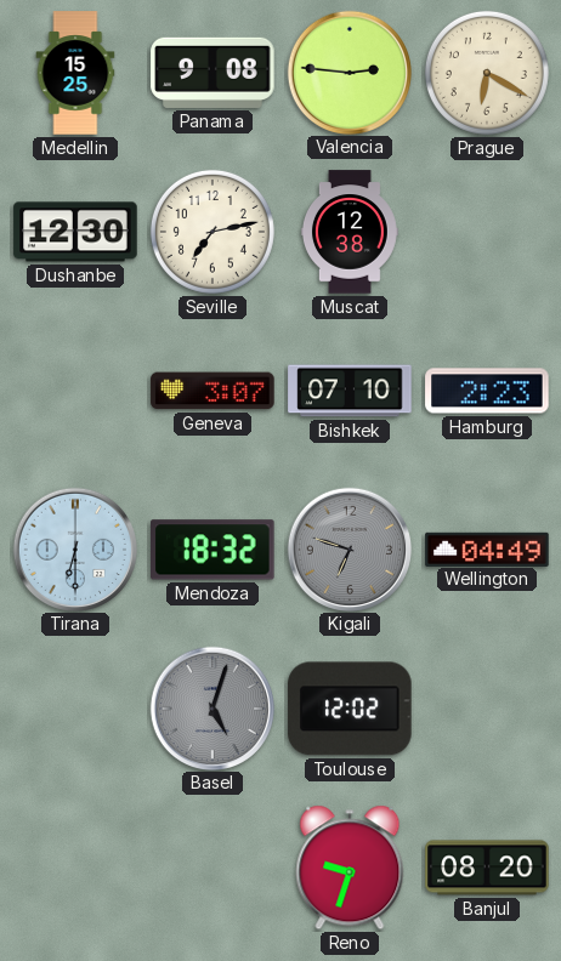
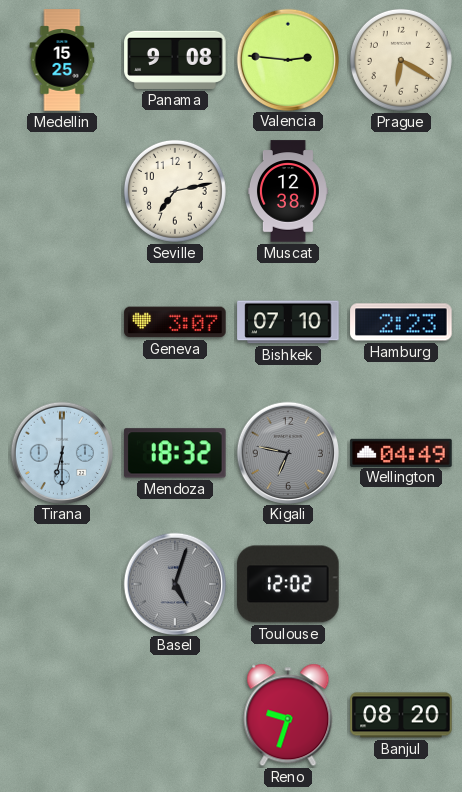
Dushanbe: 12:30 -> none
Kigali: 6:48 -> 6:47
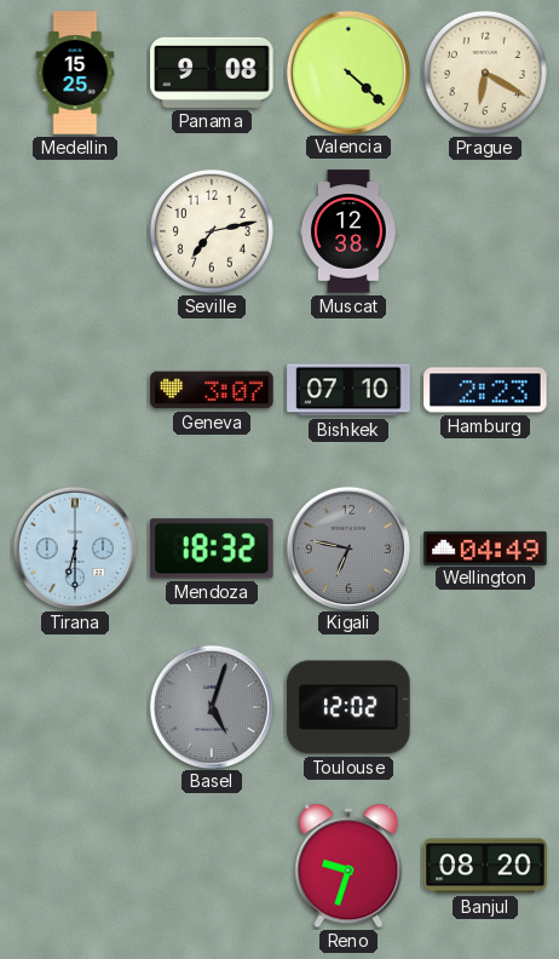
Valencia: 2:46 -> 4:22
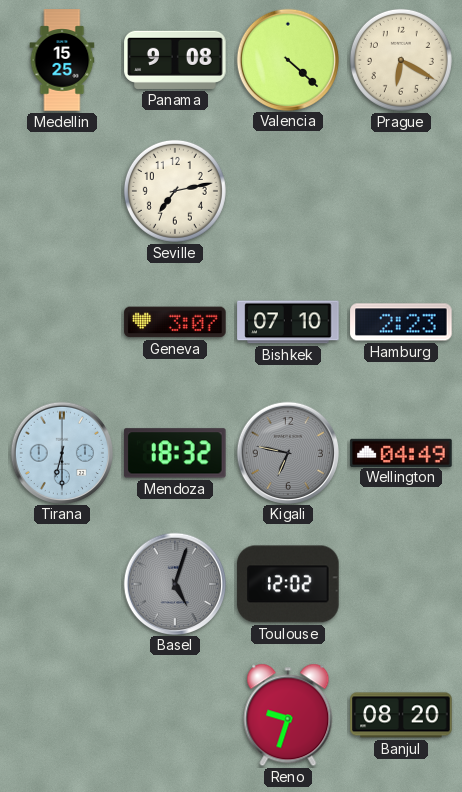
Muscat: 12:38 -> none
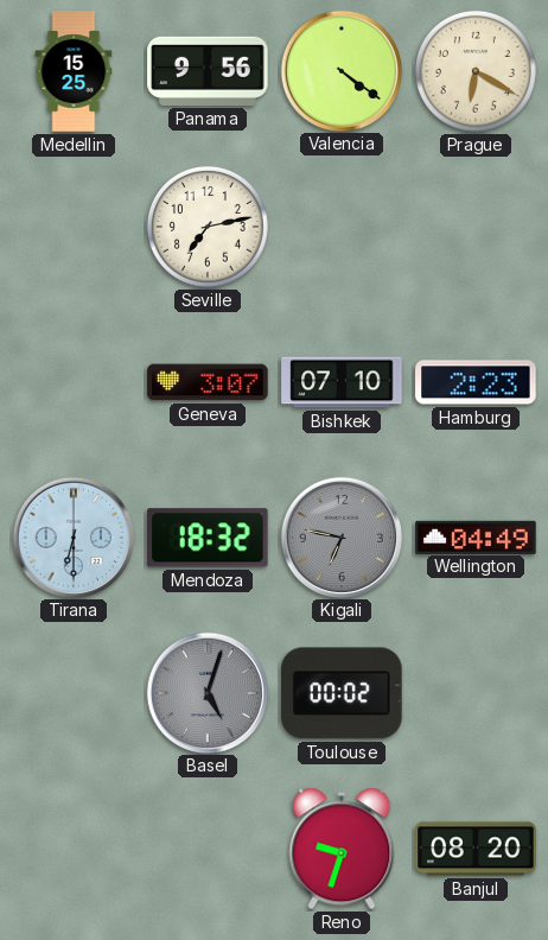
Panama: 9:08 -> 9:56
Valencia: 4:22 -> 4:21
Toulouse: 12:02 -> 00:02
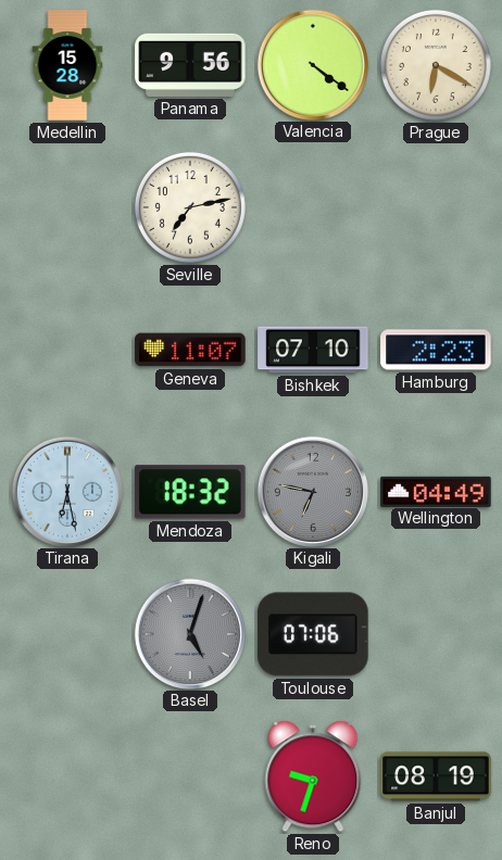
Medellin: 15:25 -> 15:28
Geneva: 3:07 -> 11:07
Tirana: 6:30 -> 6:28
Toulouse: 00:02 -> 07:06
Banjul: 08:20 -> 08:19
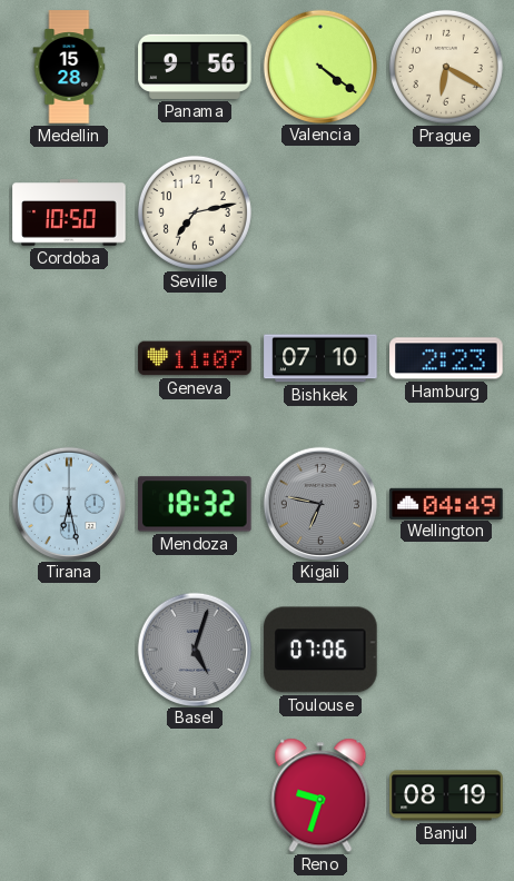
Cordoba: none -> 10:50
